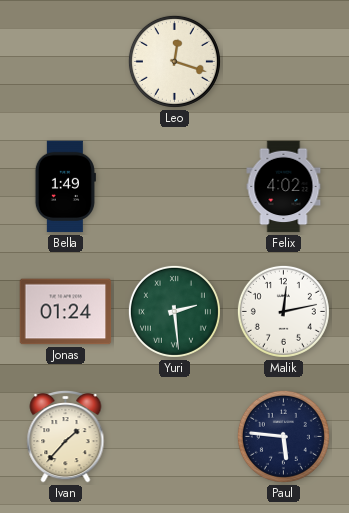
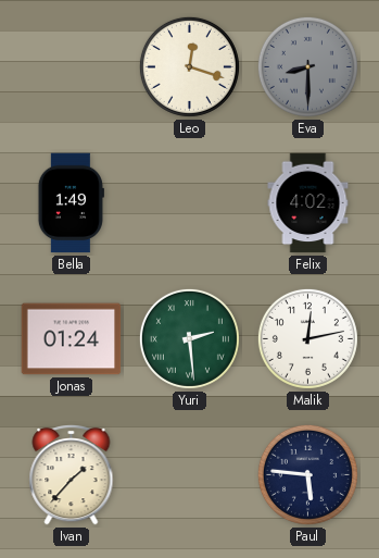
Eva: none -> 8:30
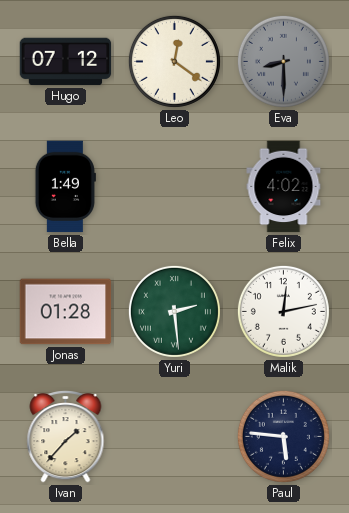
Hugo: none -> 07:12
Leo: 12:18 -> 12:21
Jonas: 01:24 -> 01:28
